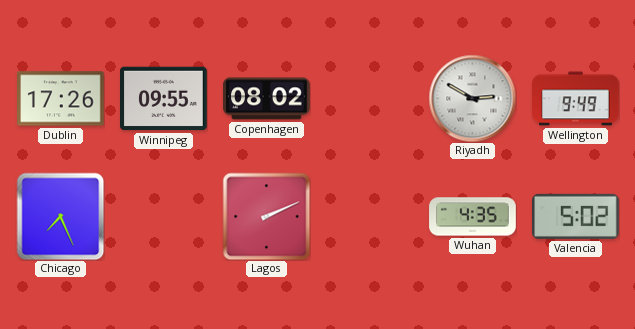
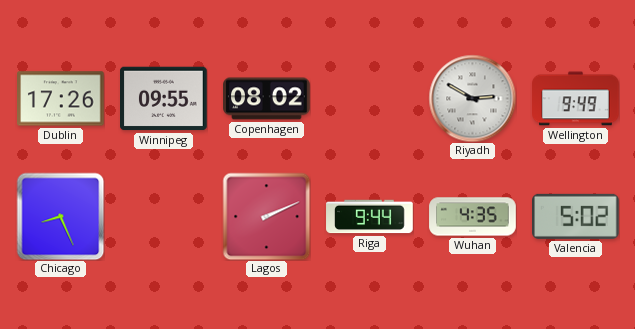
Chicago: 7:26 -> 8:26
Riga: none -> 9:44
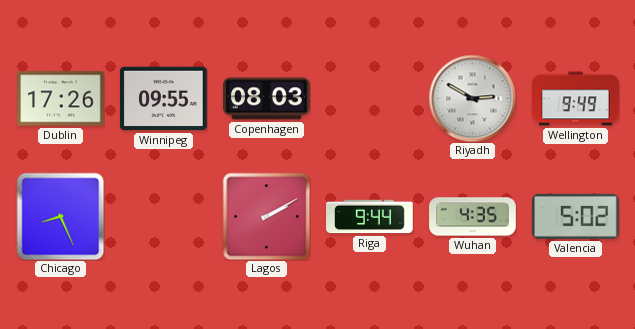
Copenhagen: 08:02 -> 08:03
Lagos: 2:11 -> 2:10
